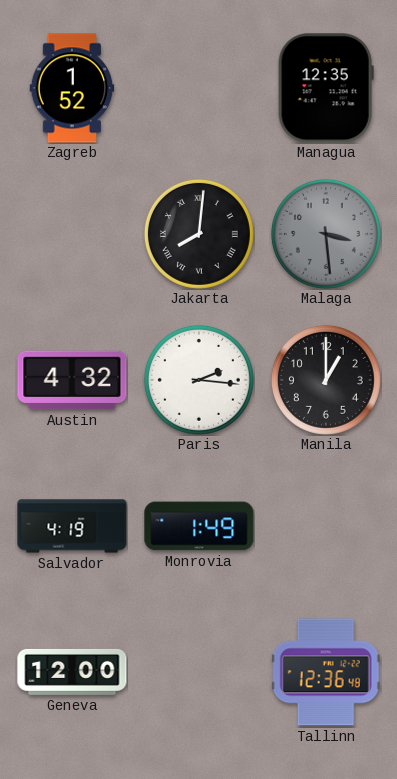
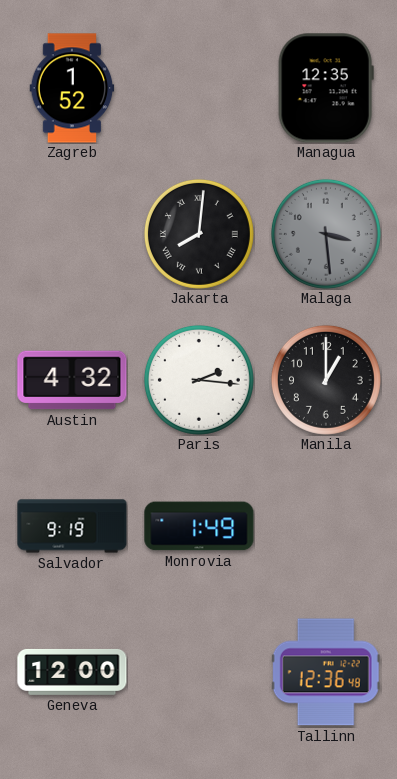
Salvador: 4:19 -> 9:19
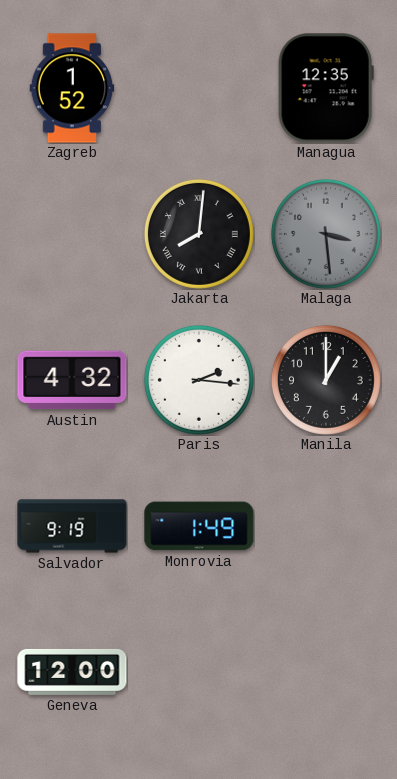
Tallinn: 12:36 -> none
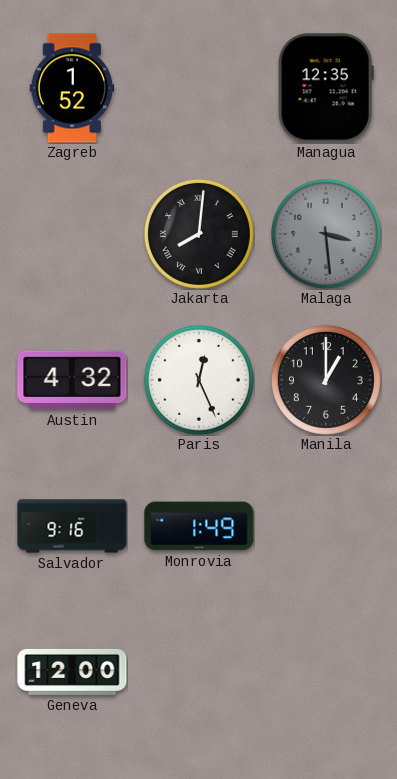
Paris: 2:16 -> 12:26
Salvador: 9:19 -> 9:16
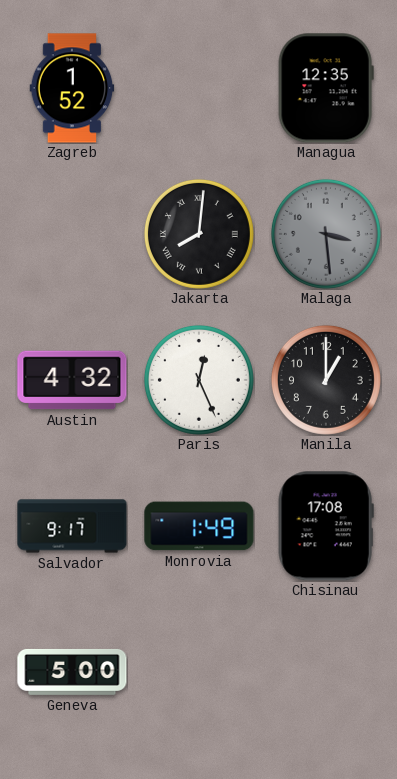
Salvador: 9:16 -> 9:17
Chisinau: none -> 17:08
Geneva: 12:00 -> 5:00
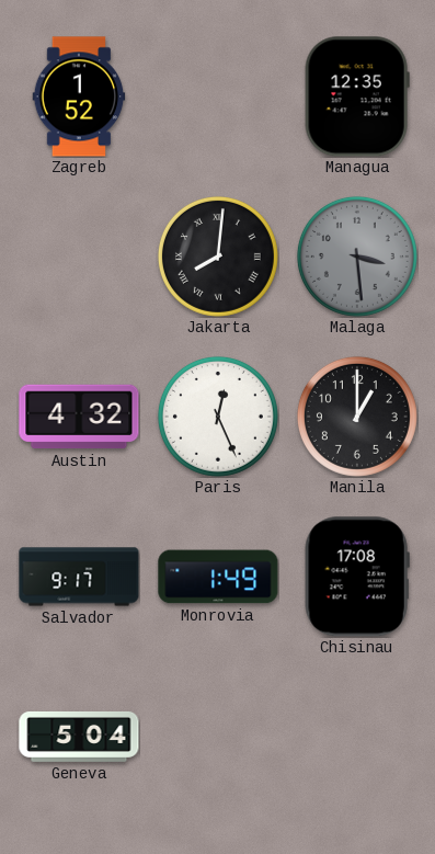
Geneva: 5:00 -> 5:04
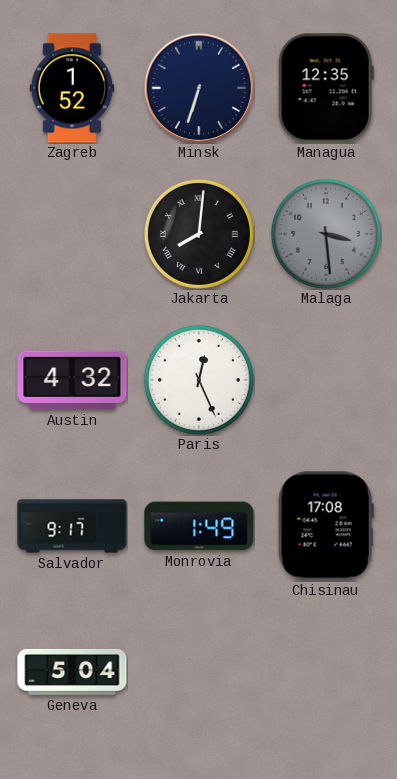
Minsk: none -> 6:33
Manila: 1:00 -> none
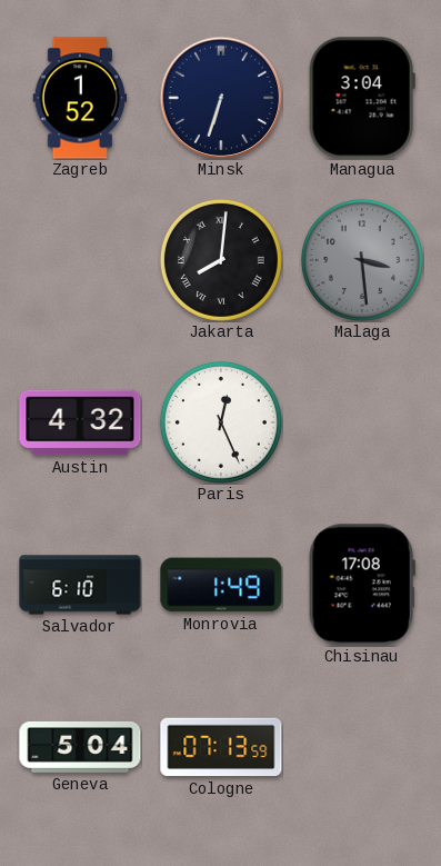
Managua: 12:35 -> 3:04
Salvador: 9:17 -> 6:10
Cologne: none -> 07:13
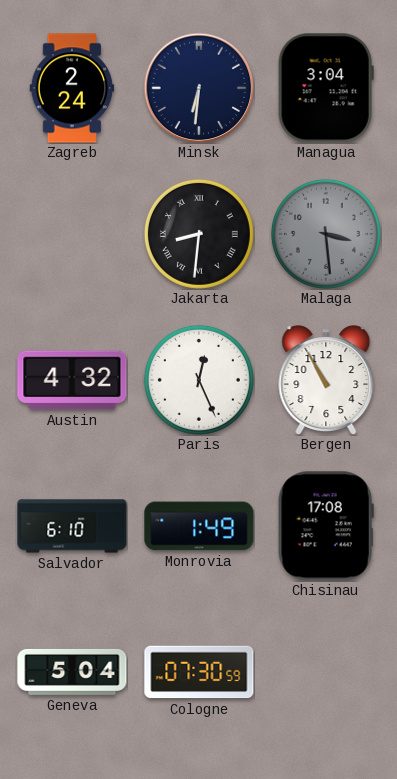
Zagreb: 1:52 -> 2:24
Minsk: 6:33 -> 6:31
Jakarta: 8:01 -> 8:31
Bergen: none -> 10:55
Cologne: 07:13 -> 07:30
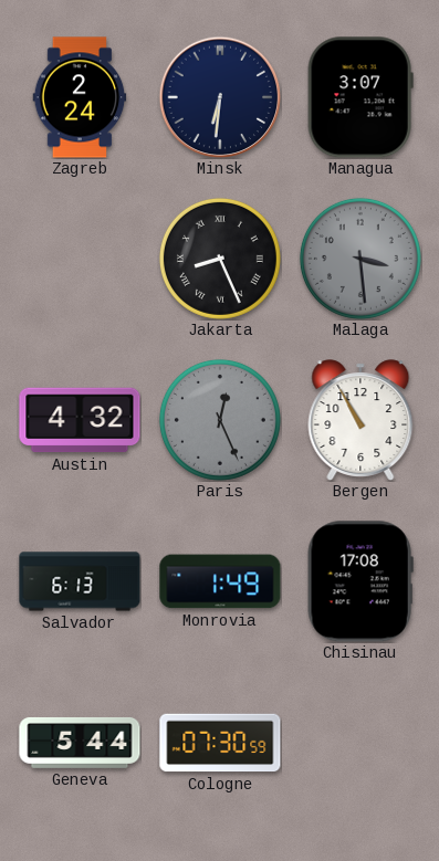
Managua: 3:04 -> 3:07
Jakarta: 8:31 -> 8:26
Paris dial: white -> grey
Salvador: 6:10 -> 6:13
Geneva: 5:04 -> 5:44
